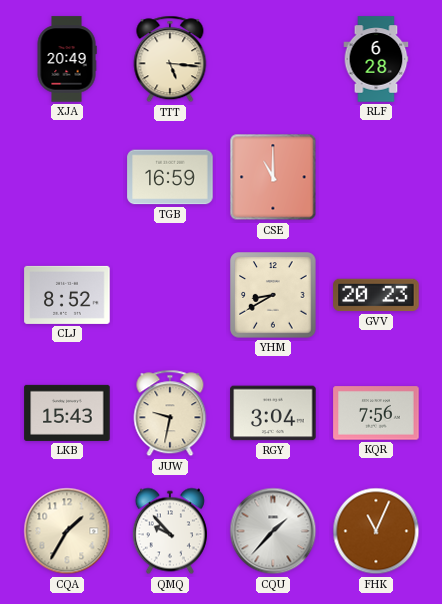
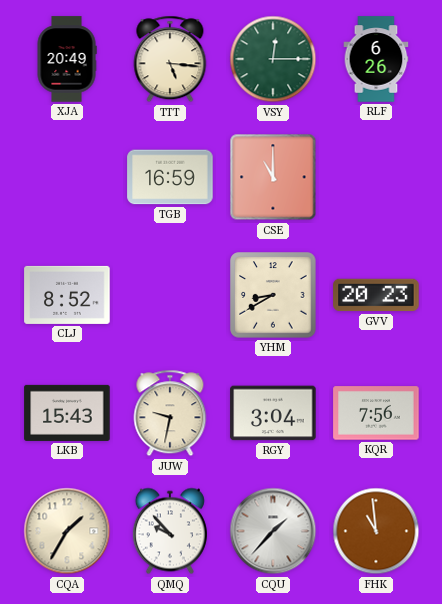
VSY: none -> 12:15
RLF: 6:28 -> 6:26
FHK: 11:04 -> 10:59
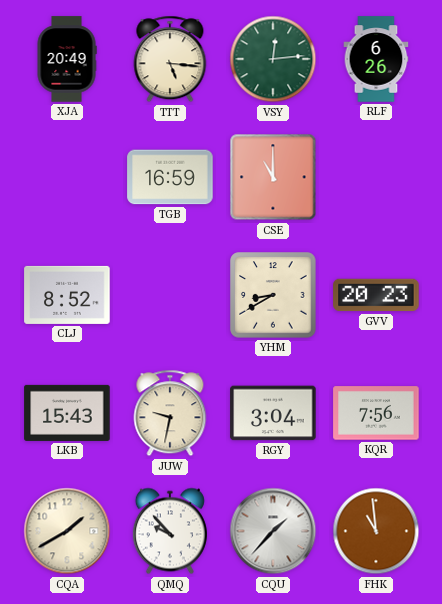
VSY: 12:15 -> 12:14
CQA: 1:35 -> 1:40
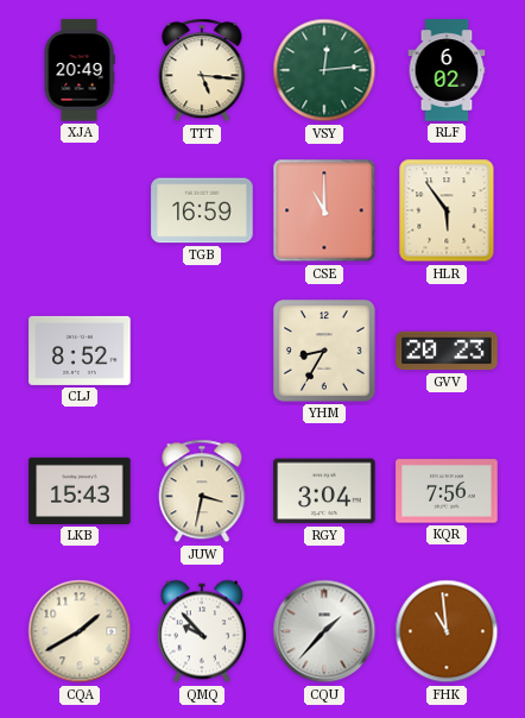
RLF: 6:26 -> 6:02
HLR: none -> 5:54
YHM: 8:40 -> 8:35
JUW: 9:32 -> 3:32
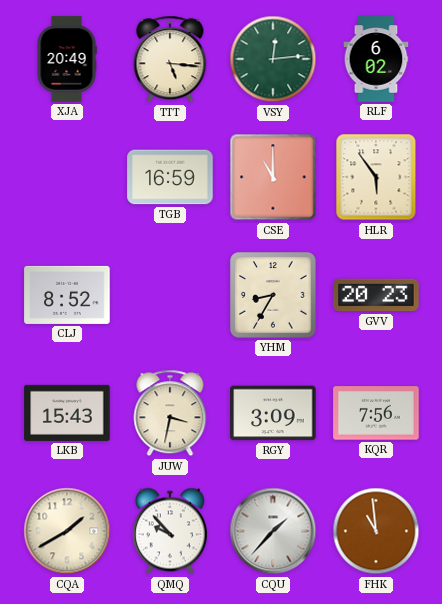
RGY: 3:04 -> 3:09
